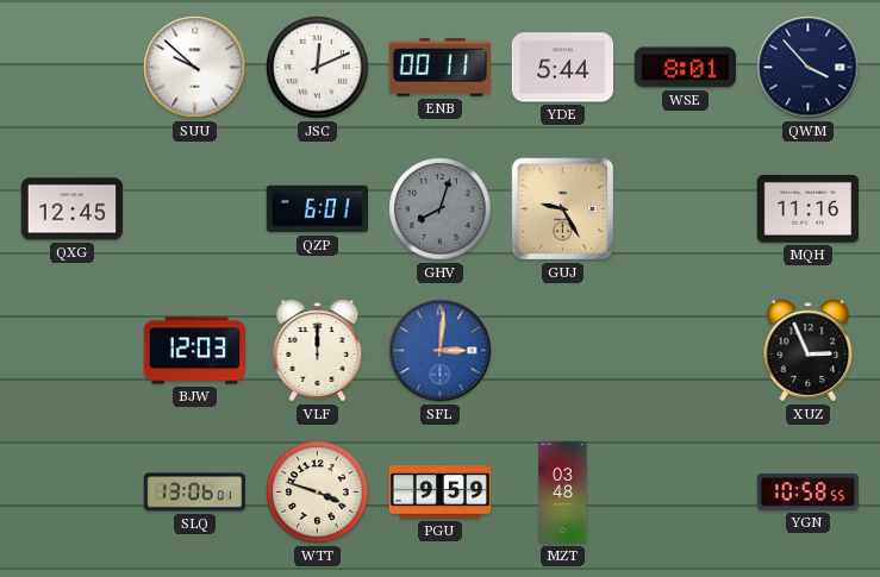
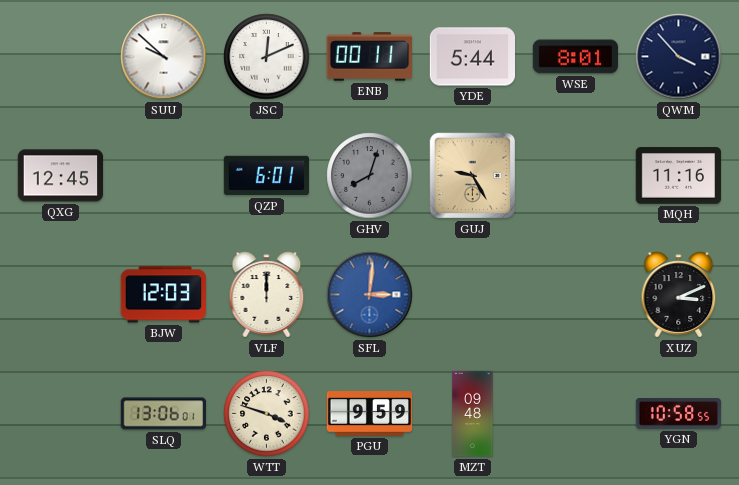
XUZ: 2:56 -> 3:11
MZT: 03:48 -> 09:48
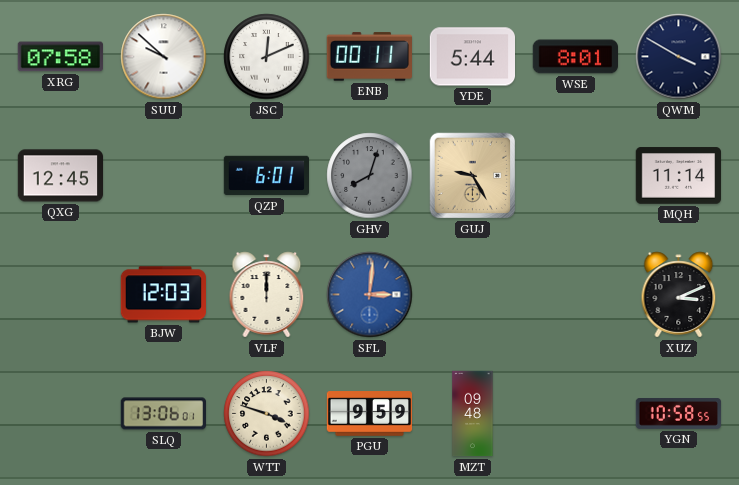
XRG: none -> 07:58
QWM: 3:53 -> 3:50
MQH: 11:16 -> 11:14
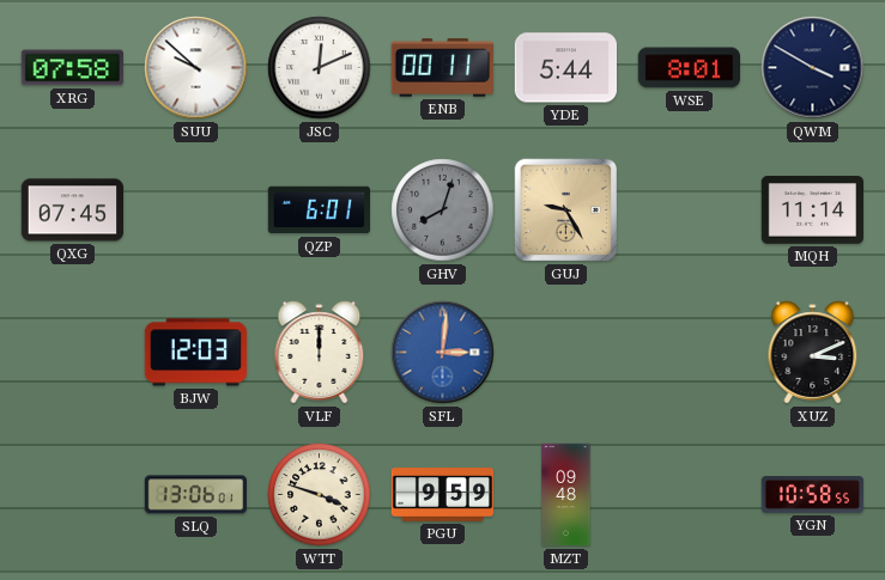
QXG: 12:45 -> 07:45
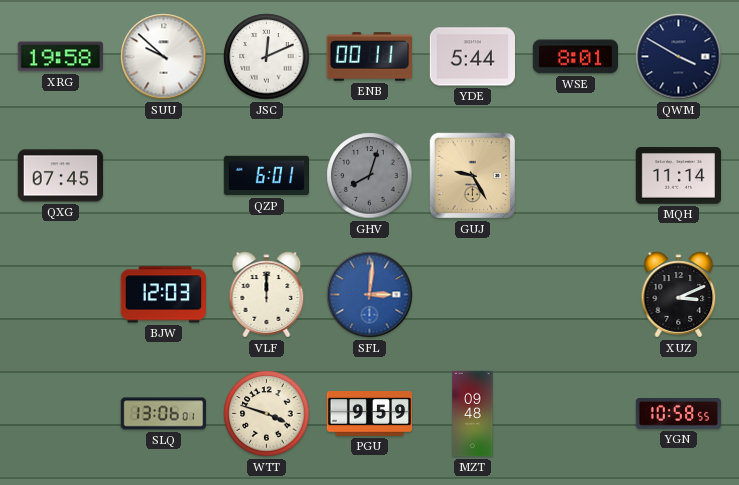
XRG: 07:58 -> 19:58
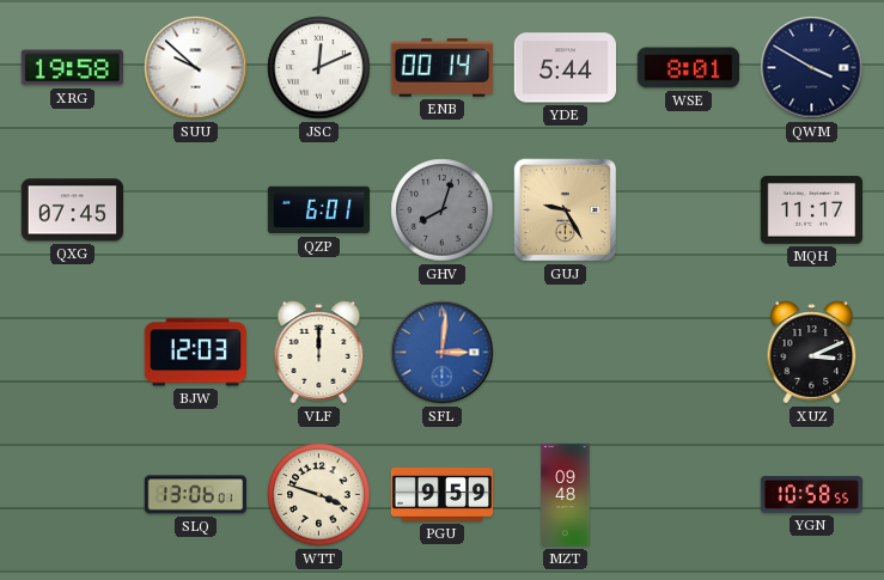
ENB: 00:11 -> 00:14
MQH: 11:14 -> 11:17
